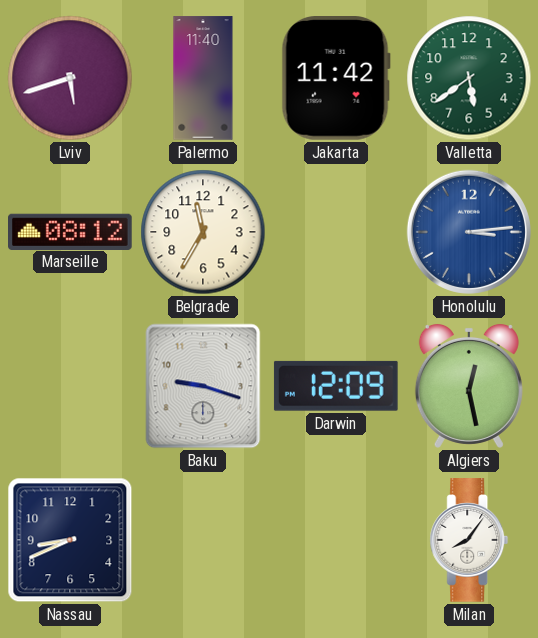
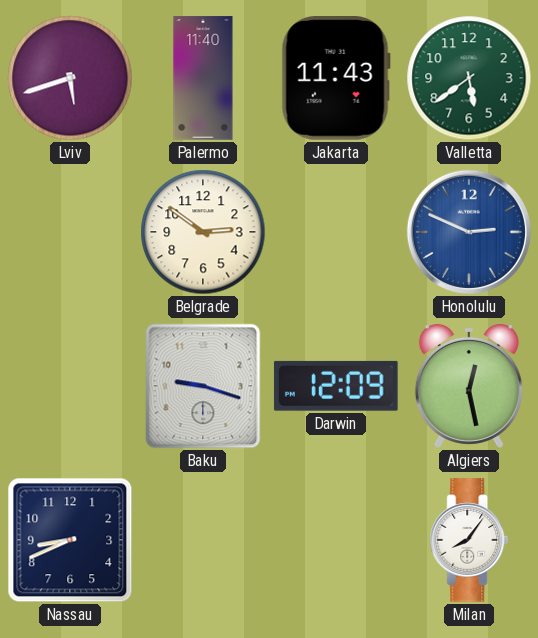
Jakarta: 11:42 -> 11:43
Marseille: 08:12 -> none
Belgrade: 11:35 -> 2:51
Honolulu: 3:14 -> 2:49
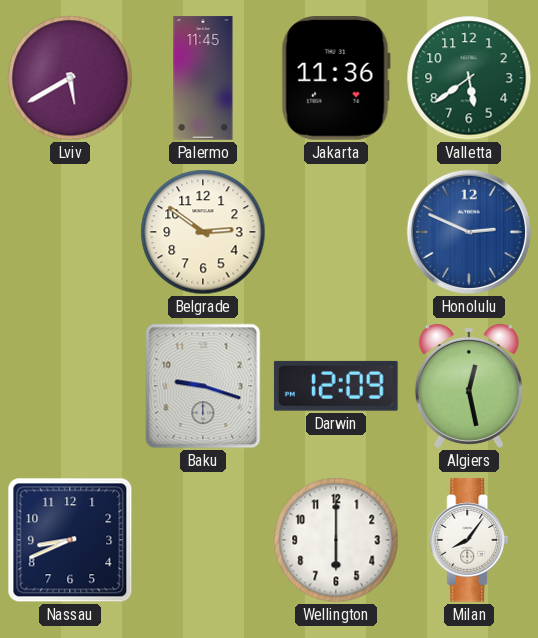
Lviv: 5:42 -> 5:40
Palermo: 11:40 -> 11:45
Jakarta: 11:43 -> 11:36
Wellington: none -> 6:00
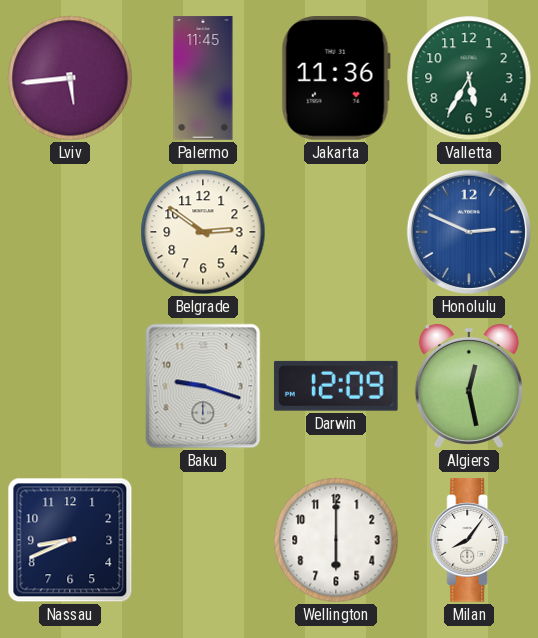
Lviv: 5:40 -> 5:44
Valletta: 5:39 -> 5:35
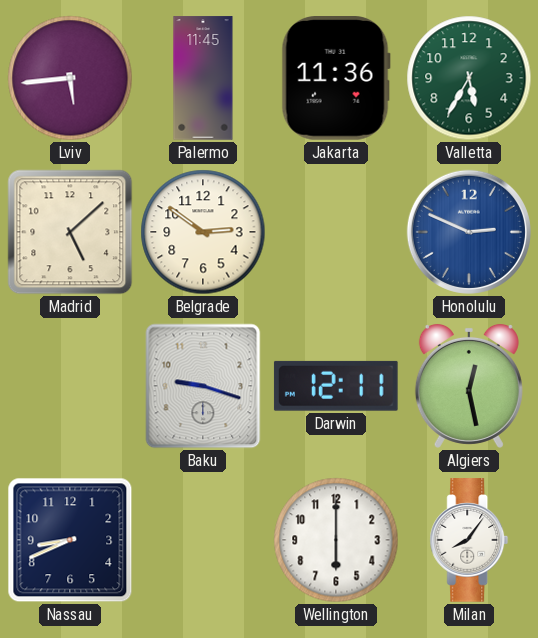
Madrid: none -> 5:08
Darwin: 12:09 -> 12:11
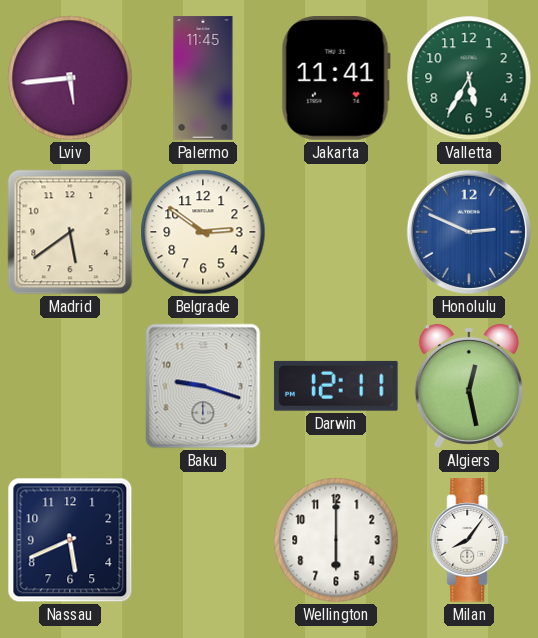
Jakarta: 11:36 -> 11:41
Madrid: 5:08 -> 5:39
Nassau: 8:41 -> 5:41
